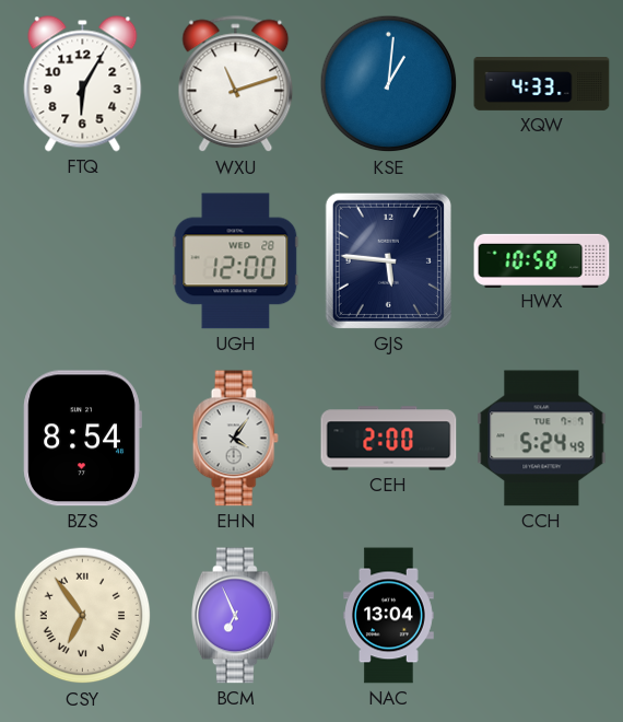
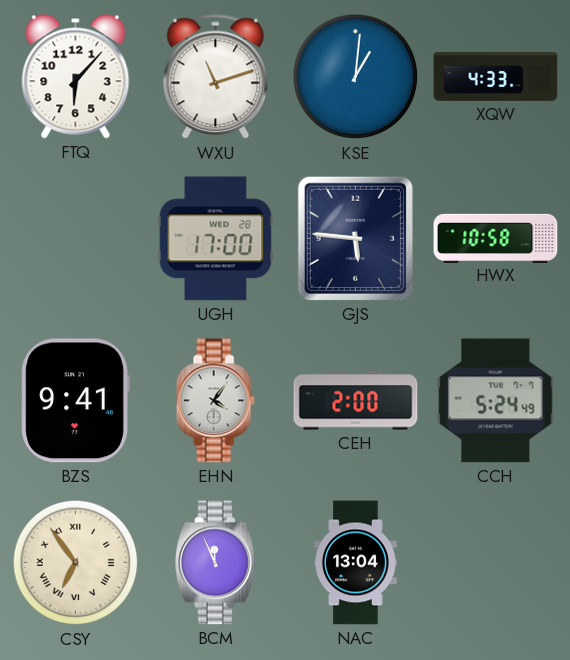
FTQ: 6:05 -> 6:07
UGH: 12:00 -> 17:00
BZS: 8:54 -> 9:41
BCM: 6:56 -> 11:56
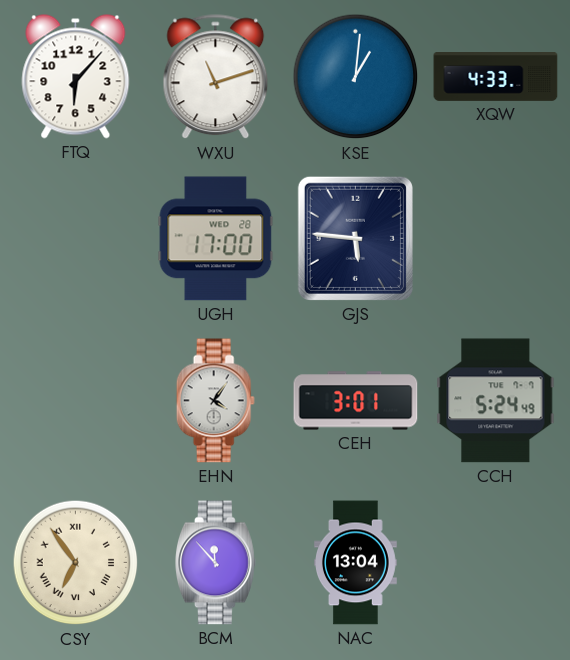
HWX: 10:58 -> none
BZS: 9:41 -> none
CEH: 2:00 -> 3:01
BCM: 11:56 -> 11:53
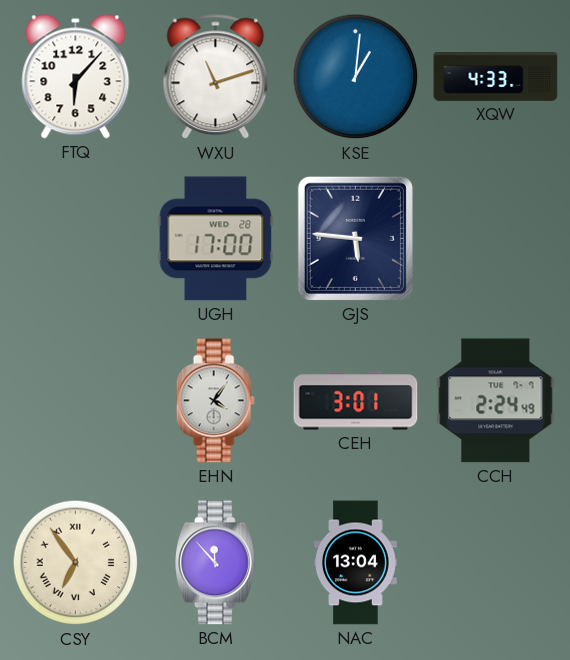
CCH: 5:24 -> 2:24
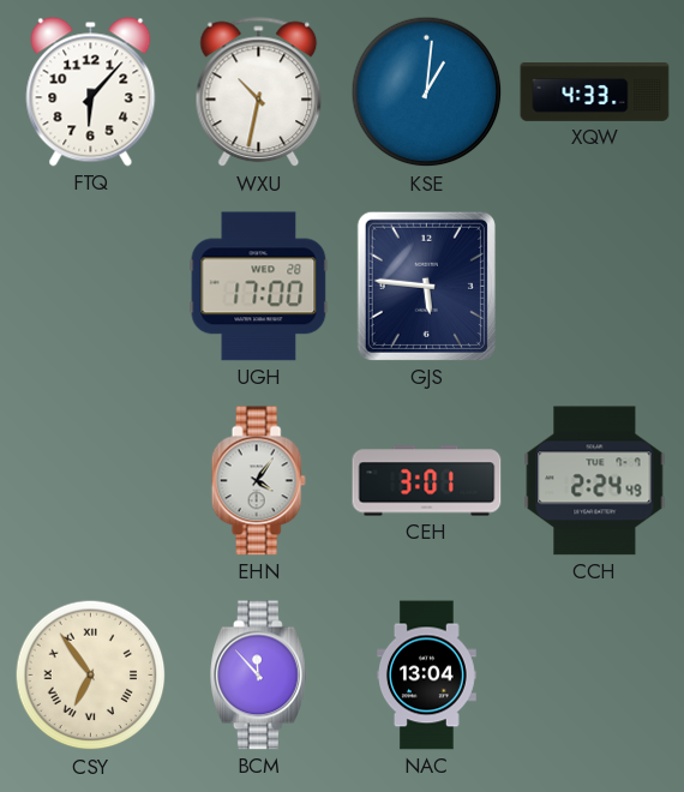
WXU: 11:12 -> 10:32
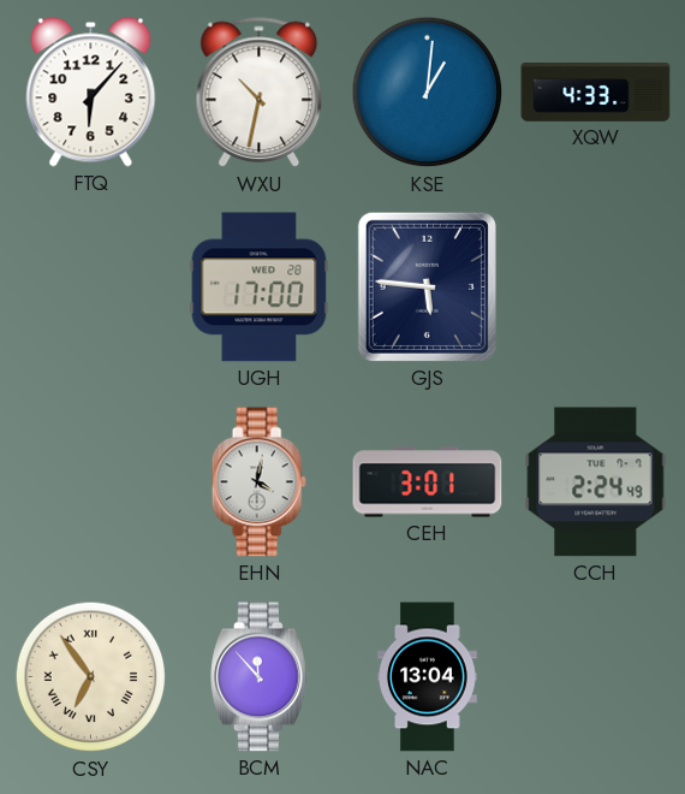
EHN: 4:06 -> 4:02
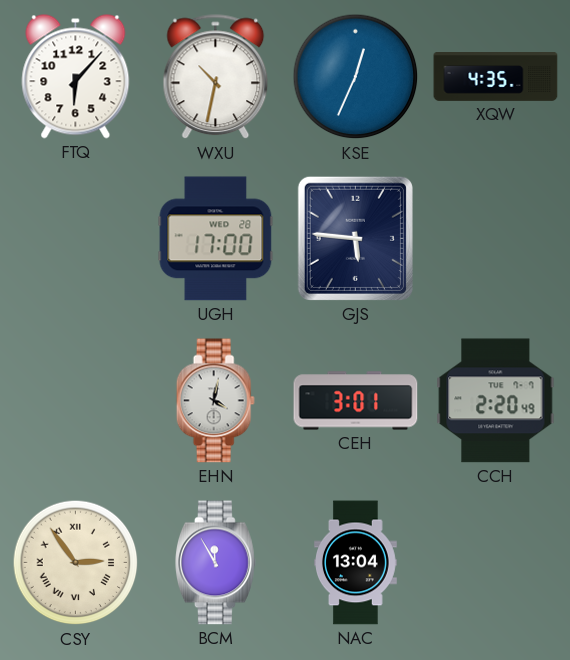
KSE: 1:01 -> 12:34
XQW: 4:33 -> 4:35
CCH: 2:24 -> 2:20
CSY: 6:54 -> 2:54
BCM: 11:53 -> 11:55
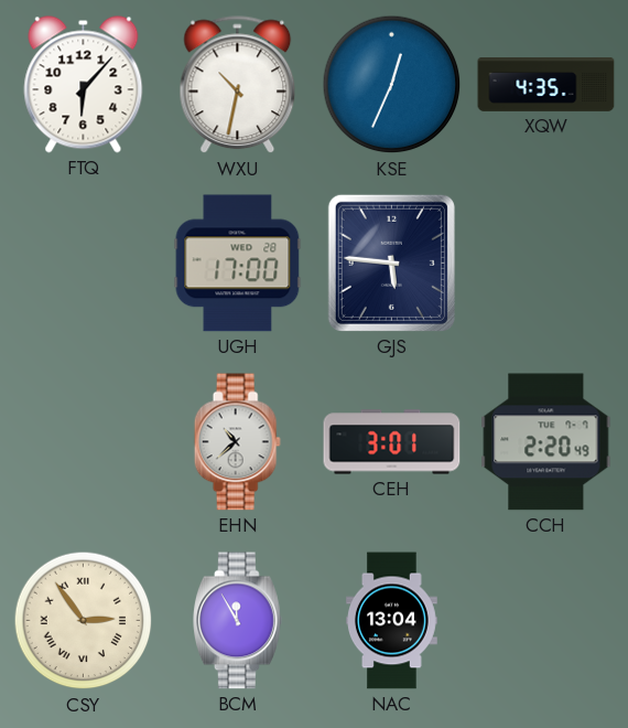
EHN: 4:02 -> 10:38
